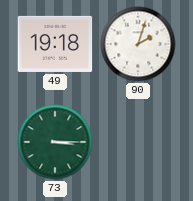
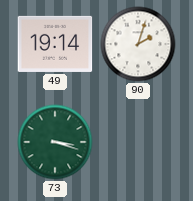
49: 19:18 -> 19:14
73: 3:15 -> 3:18
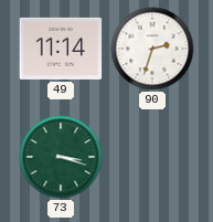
49: 19:14 -> 11:14
90: 2:03 -> 2:33
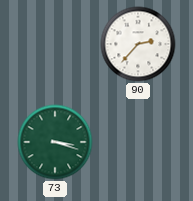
49: 11:14 -> none
90: 2:33 -> 2:37
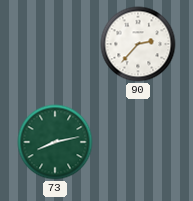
73: 3:18 -> 8:13
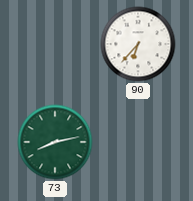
90: 2:37 -> 6:37
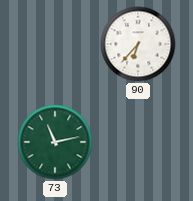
73: 8:13 -> 11:13
